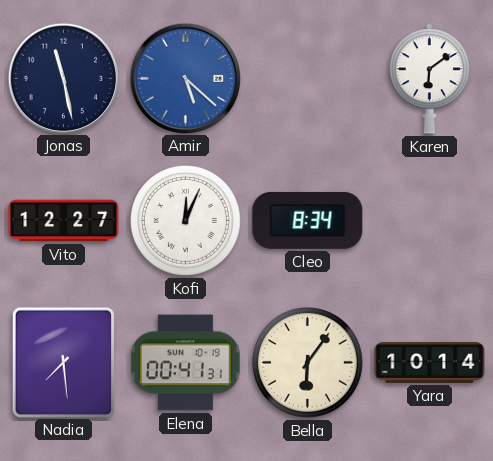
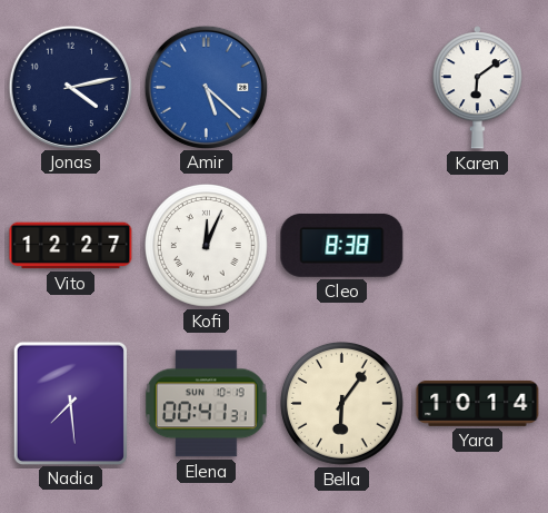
Jonas: 11:28 -> 4:13
Cleo: 8:34 -> 8:38
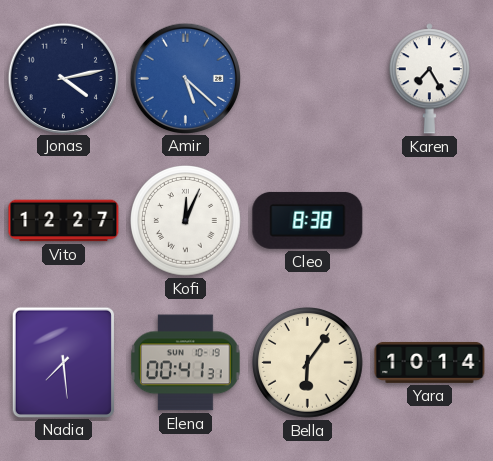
Karen: 6:09 -> 7:25
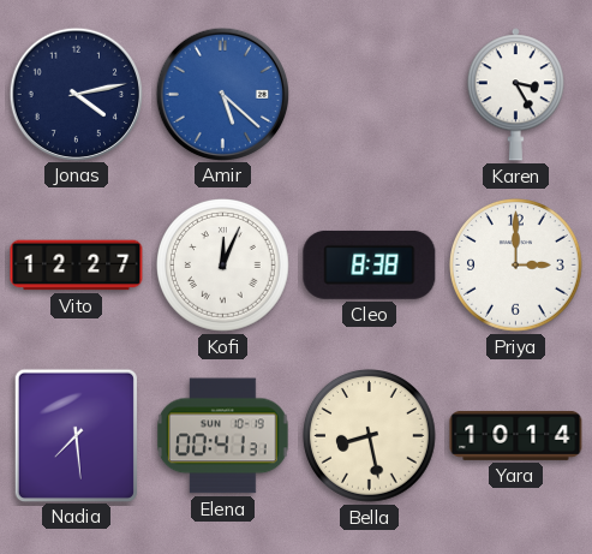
Karen: 7:25 -> 3:25
Priya: none -> 3:00
Bella: 6:06 -> 8:28
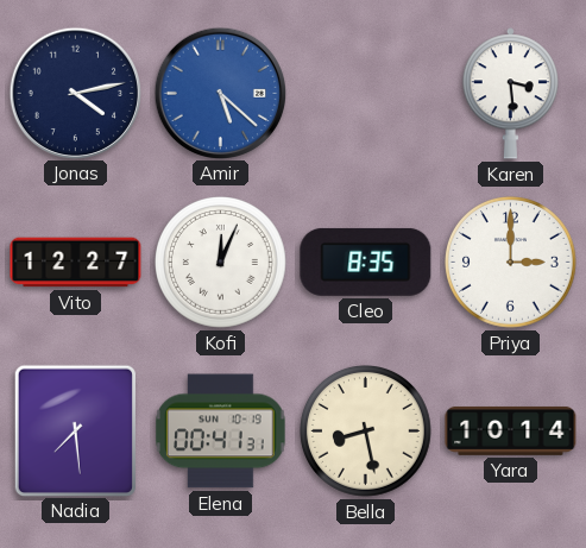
Karen: 3:25 -> 3:29
Cleo: 8:38 -> 8:35
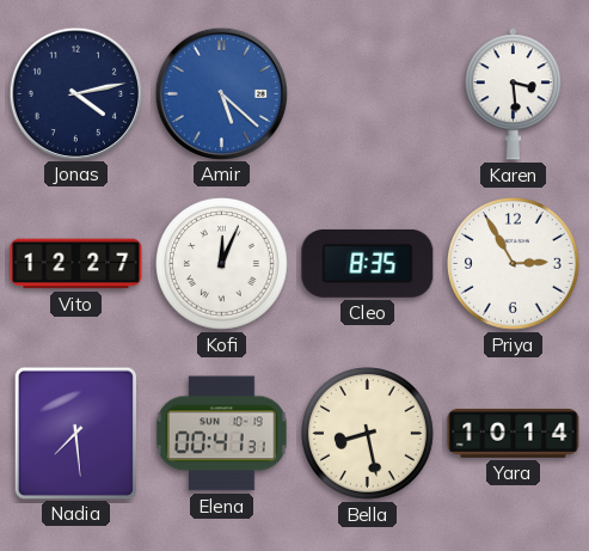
Priya: 3:00 -> 2:55
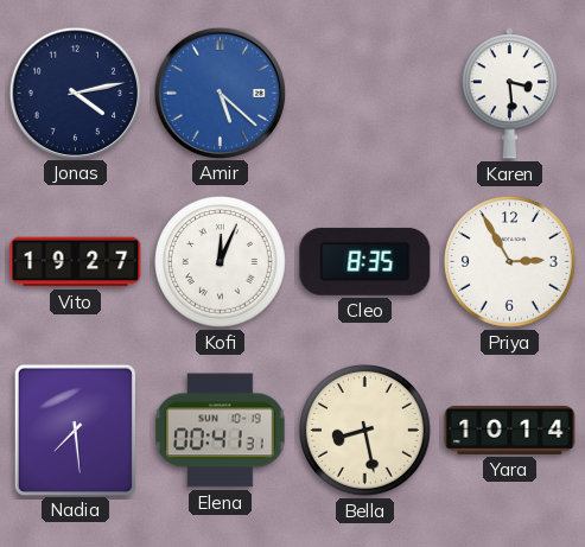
Vito: 12:27 -> 19:27
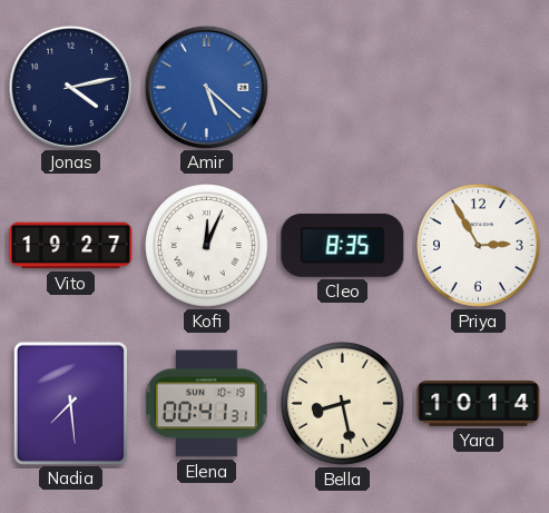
Karen: 3:29 -> none
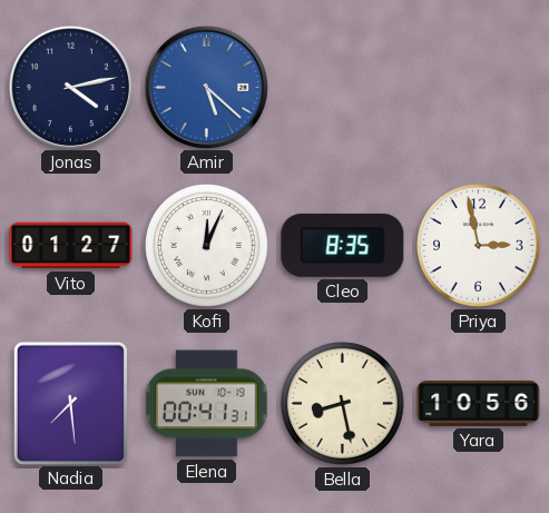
Vito: 19:27 -> 01:27
Priya: 2:55 -> 2:58
Yara: 10:14 -> 10:56
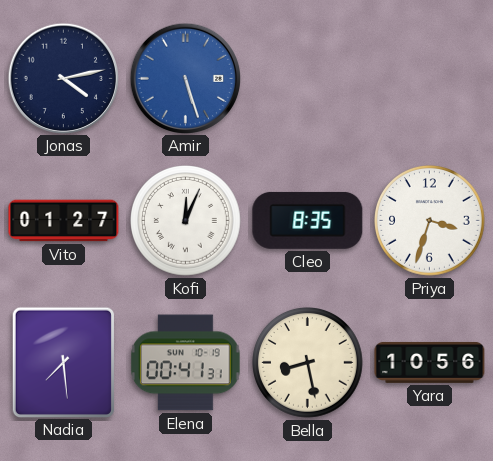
Amir: 5:22 -> 5:27
Priya: 2:58 -> 3:33
